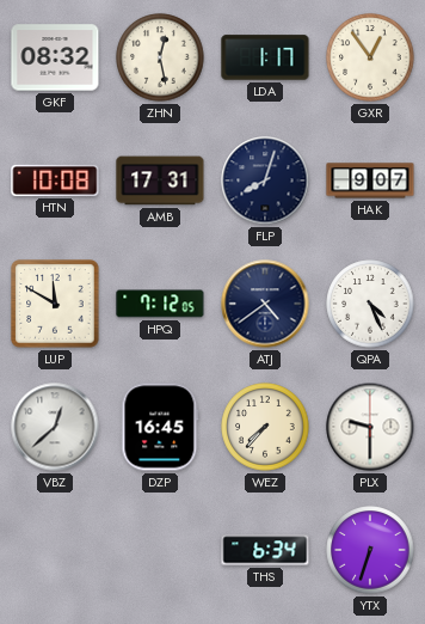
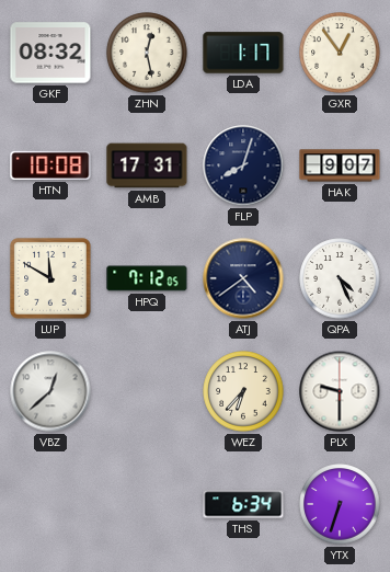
DZP: 16:45 -> none
WEZ: 7:37 -> 6:37
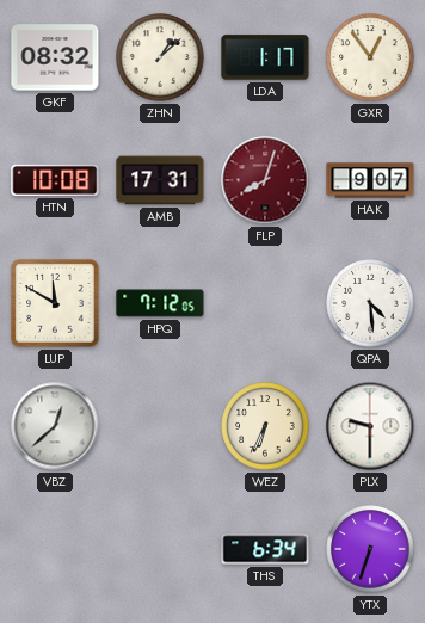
ZHN: 12:28 -> 1:08
FLP dial: navy -> burgundy
ATJ: 4:39 -> none
QPA: 4:26 -> 4:29
WEZ: 6:37 -> 6:34
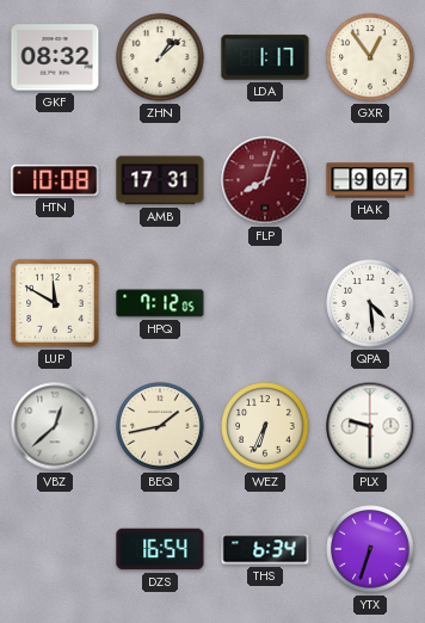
BEQ: none -> 1:43
DZS: none -> 16:54
